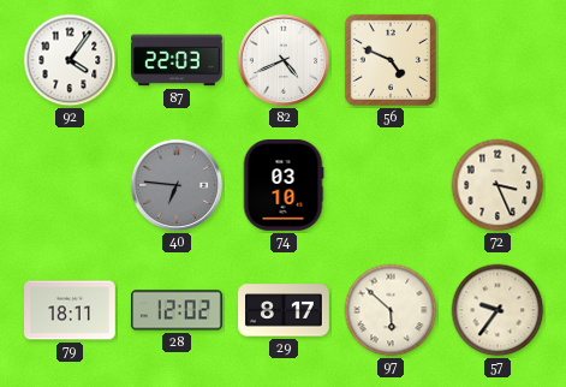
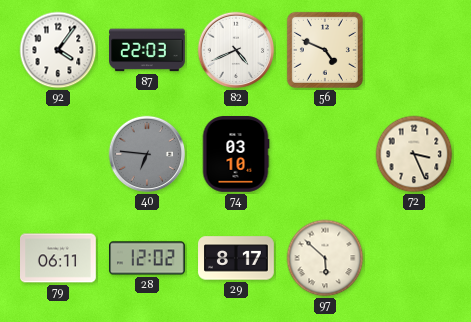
79: 18:11 -> 06:11
57: 9:36 -> none
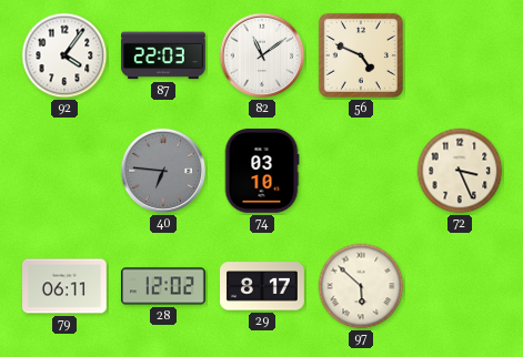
82: 4:41 -> 11:09
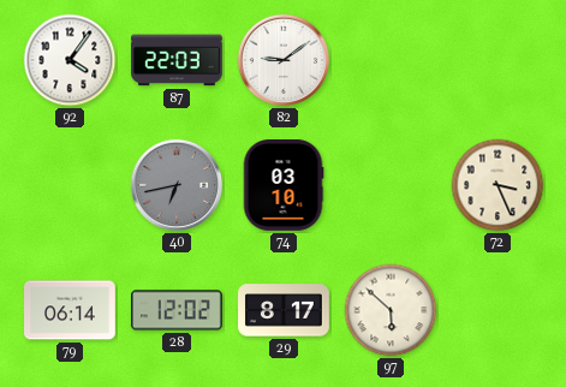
82: 11:09 -> 9:09
56: 4:49 -> none
40: 6:46 -> 6:43
79: 06:11 -> 06:14
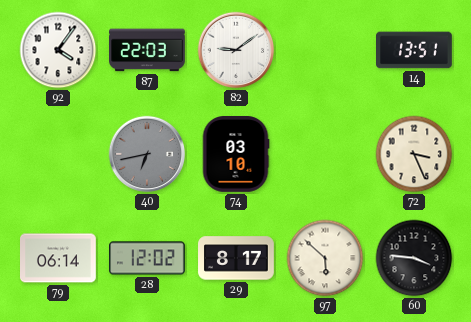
14: none -> 13:51
60: none -> 3:46
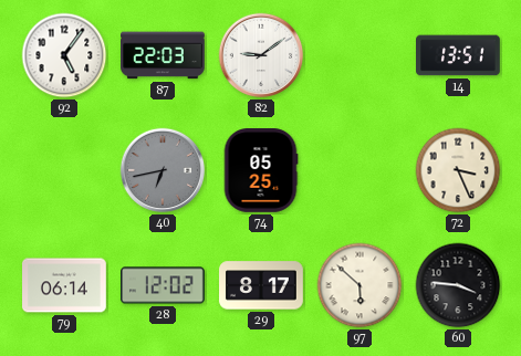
92: 4:06 -> 5:06
74: 03:10 -> 05:25
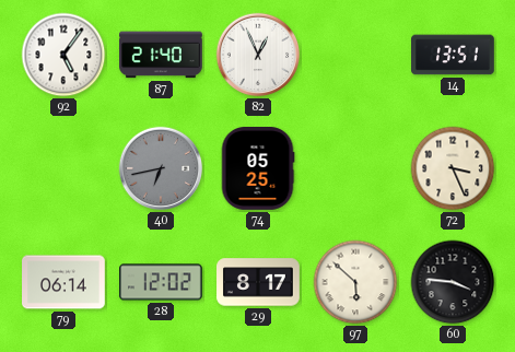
87: 22:03 -> 21:40
82: 9:09 -> 12:56
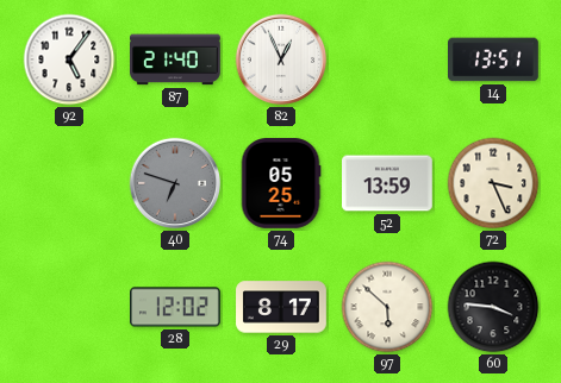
40: 6:43 -> 6:48
52: none -> 13:59
79: 06:14 -> none
